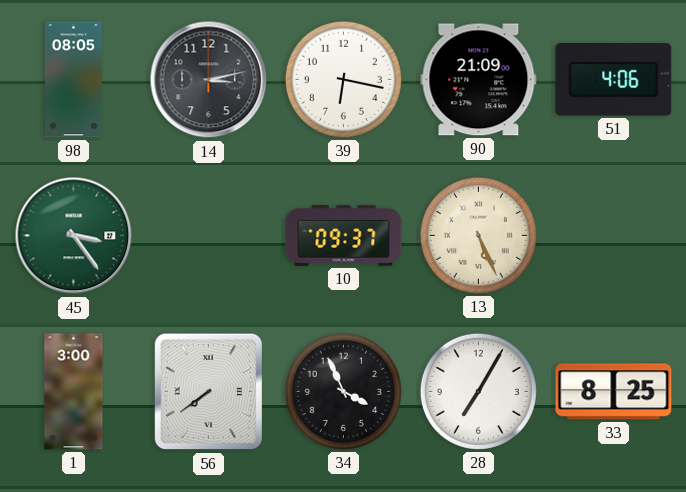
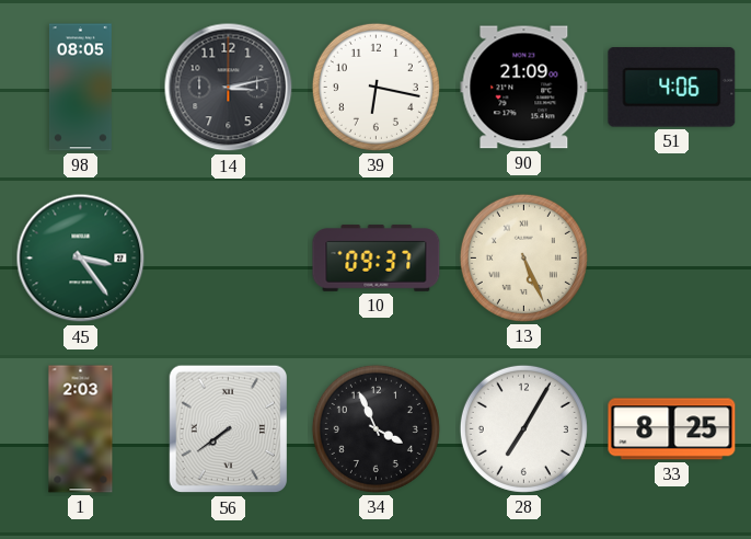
1: 3:00 -> 2:03
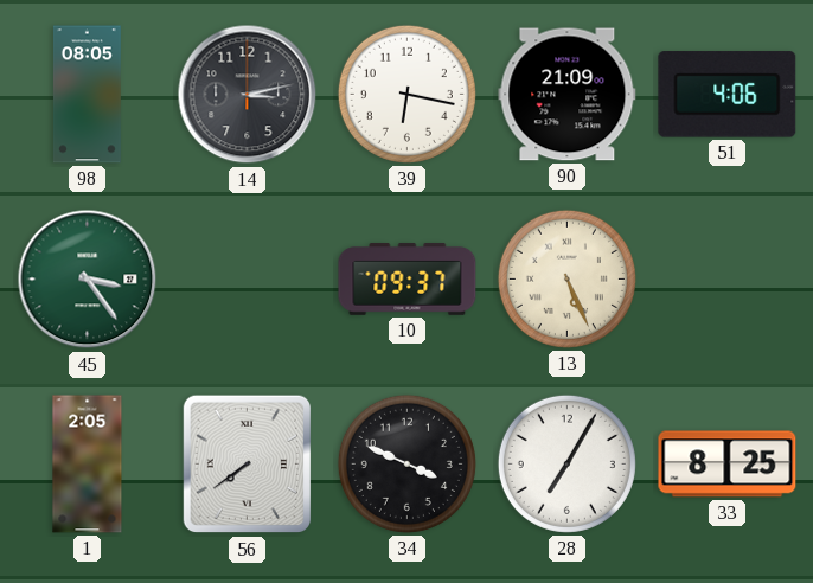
1: 2:03 -> 2:05
34: 3:56 -> 3:49
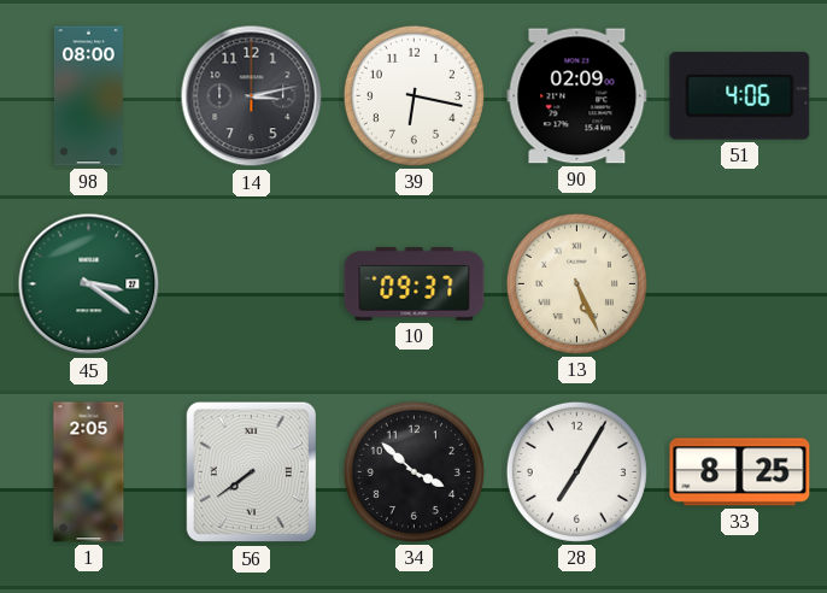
98: 08:05 -> 08:00
90: 21:09 -> 02:09
45: 3:24 -> 3:21
34: 3:49 -> 3:52
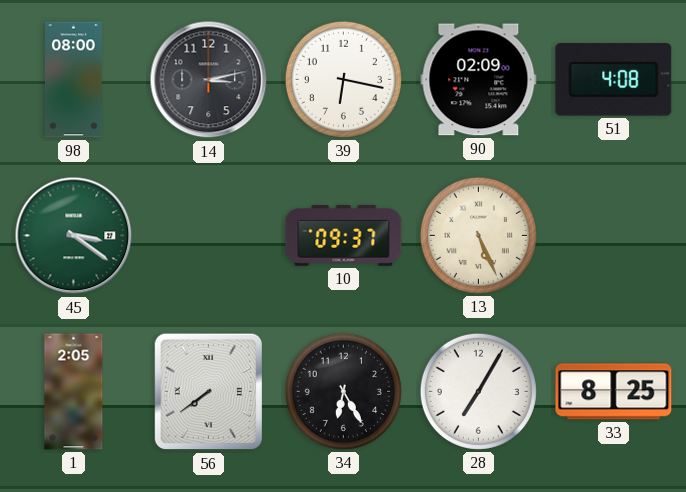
51: 4:06 -> 4:08
34: 3:52 -> 6:25
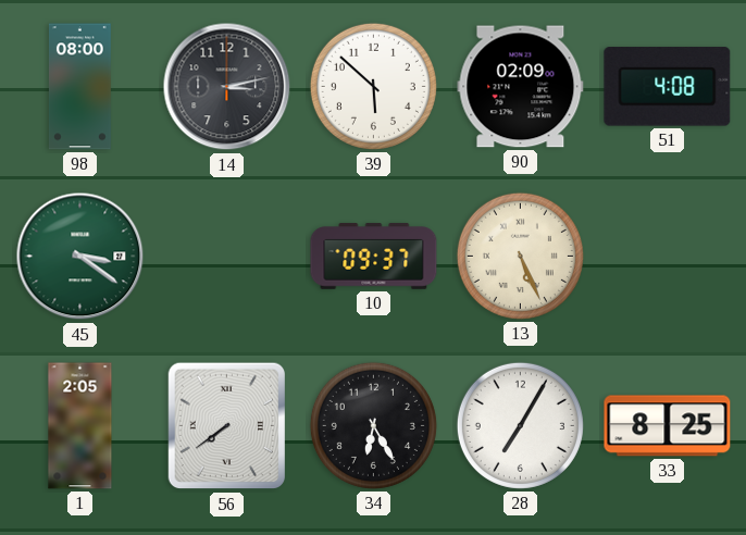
39: 6:17 -> 5:52
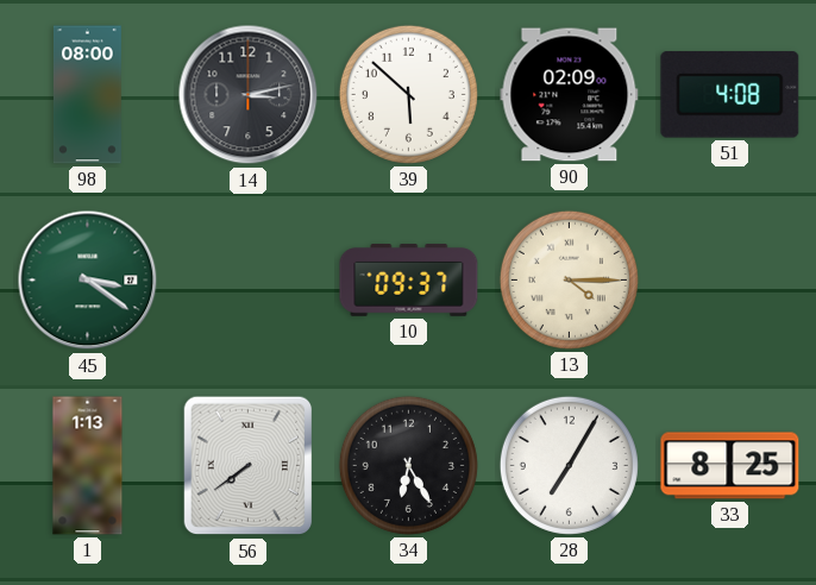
13: 5:26 -> 4:15
1: 2:05 -> 1:13
